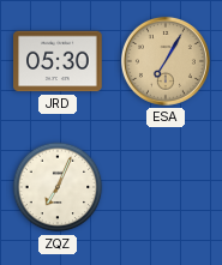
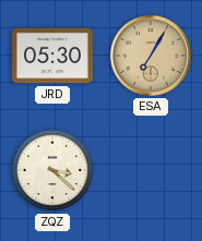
ZQZ: 7:04 -> 3:22
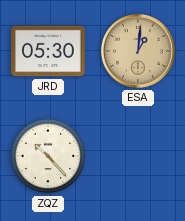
ESA: 7:05 -> 1:01
ZQZ: 3:22 -> 10:23
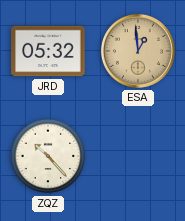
JRD: 05:30 -> 05:32
ESA: 1:01 -> 12:59
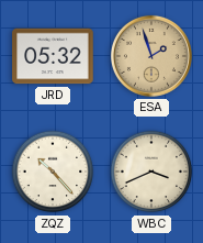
ESA: 12:59 -> 1:57
WBC: none -> 3:41
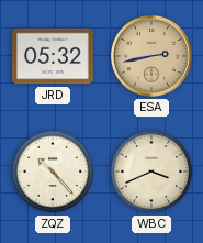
ESA: 1:57 -> 2:43
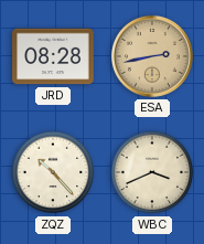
JRD: 05:32 -> 08:28
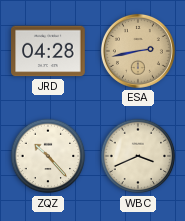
JRD: 08:28 -> 04:28
